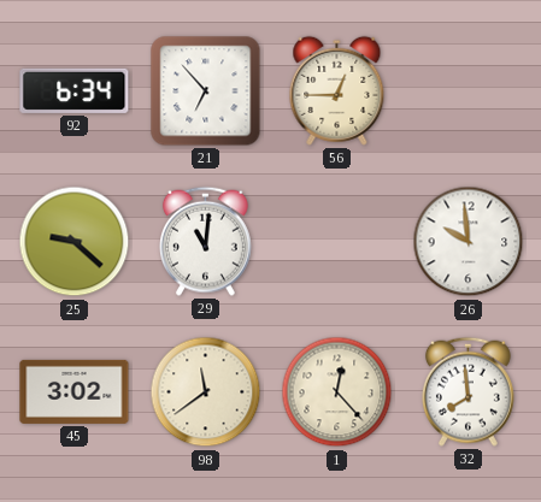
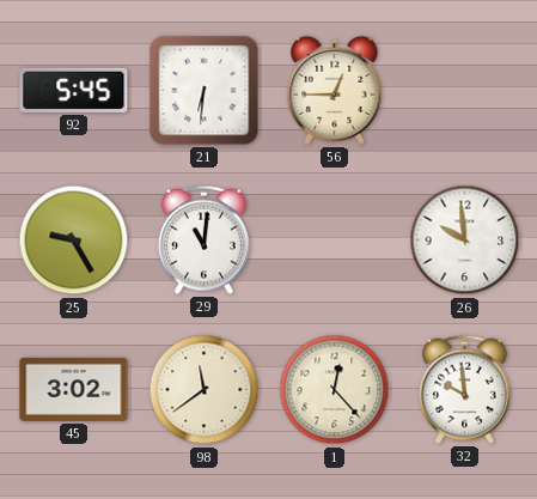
92: 6:34 -> 5:45
21: 6:53 -> 6:31
25: 9:22 -> 9:25
32: 7:59 -> 9:59
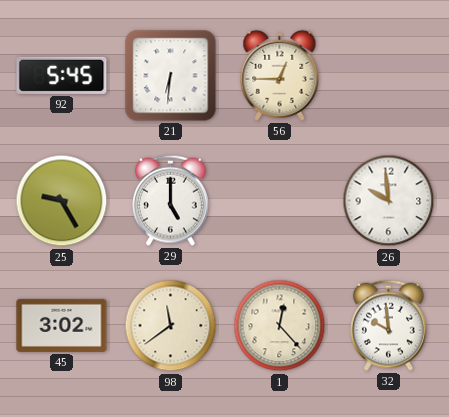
29: 11:01 -> 5:00
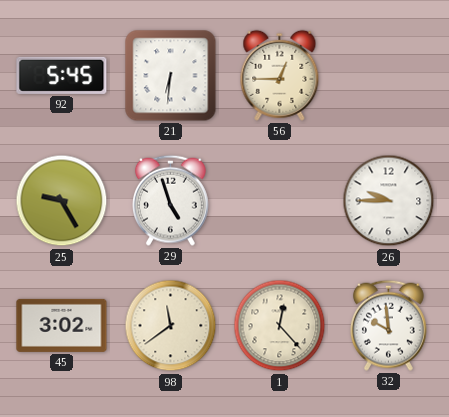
29: 5:00 -> 4:57
26: 9:59 -> 9:45
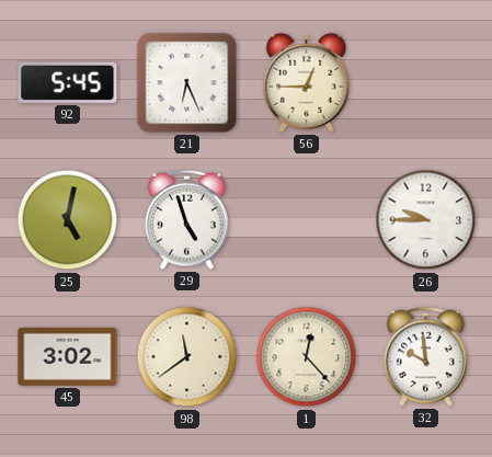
21: 6:31 -> 6:26
25: 9:25 -> 5:02
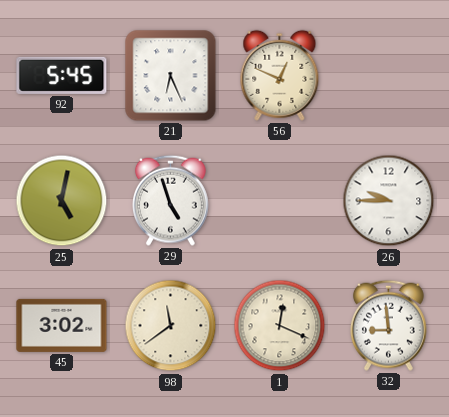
56: 12:45 -> 12:49
1: 12:23 -> 12:19
32: 9:59 -> 8:59
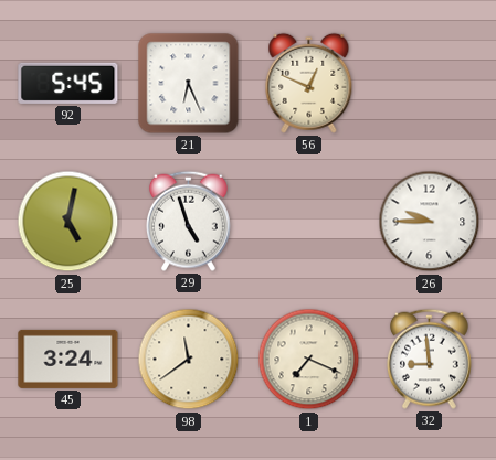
45: 3:02 -> 3:24
1: 12:19 -> 7:19
